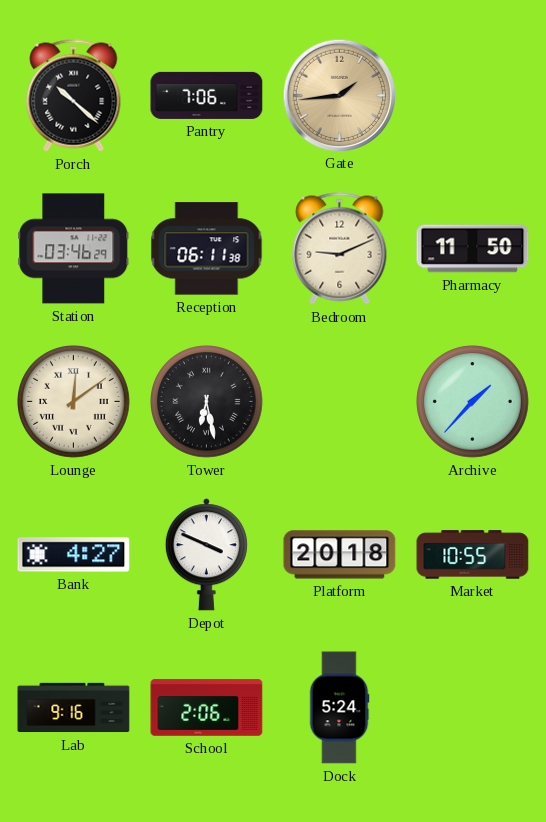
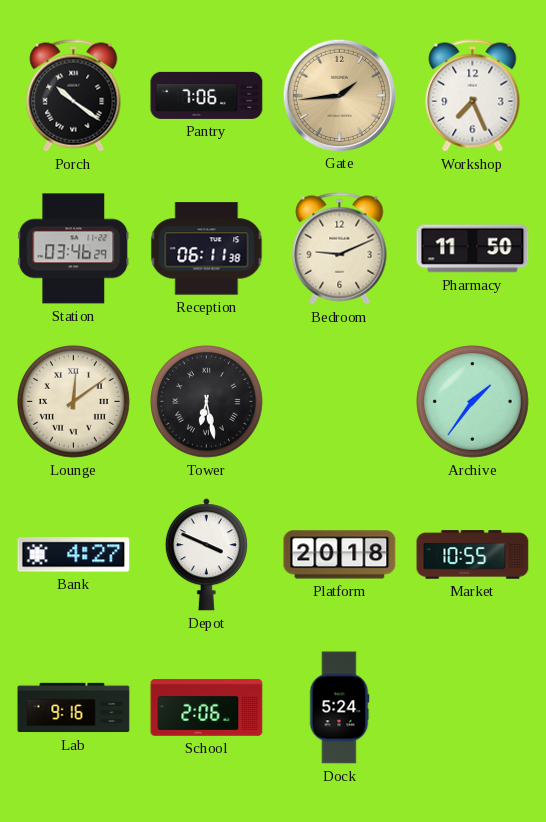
Porch: 10:22 -> 10:21
Workshop: none -> 7:26
Archive: 1:37 -> 1:36
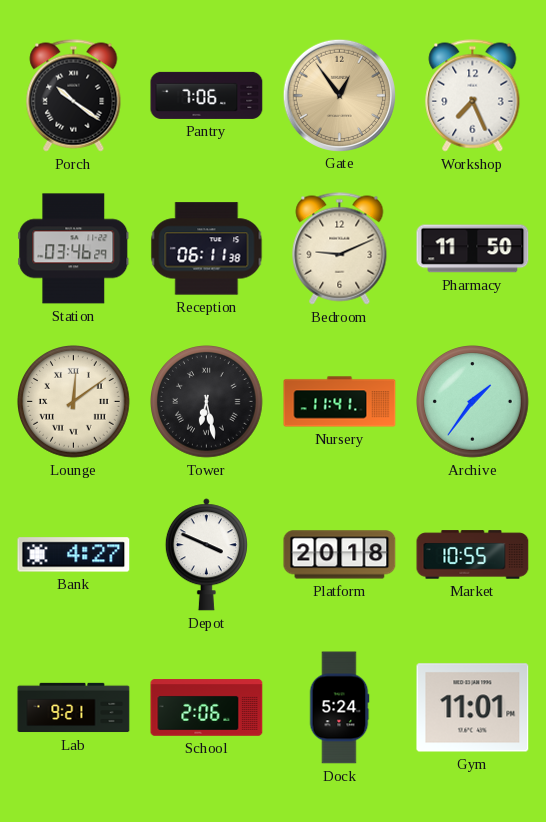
Gate: 1:44 -> 12:54
Nursery: none -> 11:41
Lab: 9:16 -> 9:21
Gym: none -> 11:01
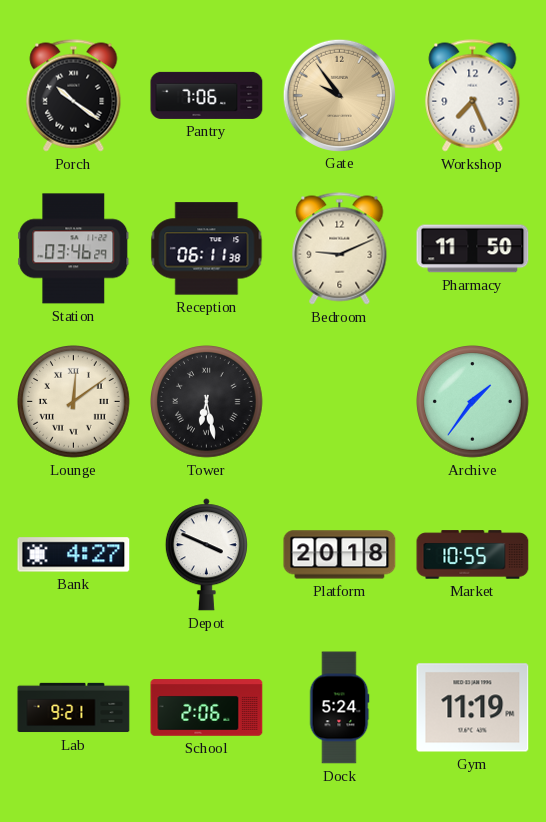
Gate: 12:54 -> 9:54
Nursery: 11:41 -> none
Gym: 11:01 -> 11:19
